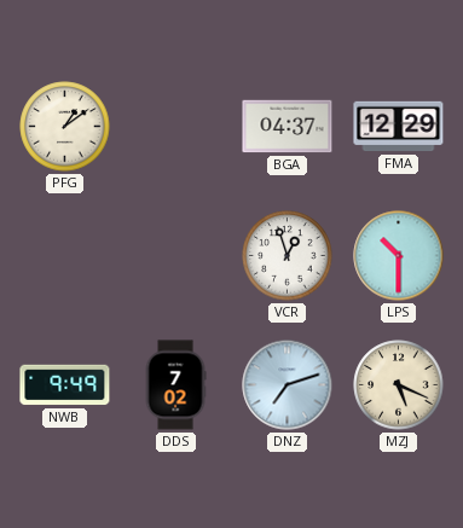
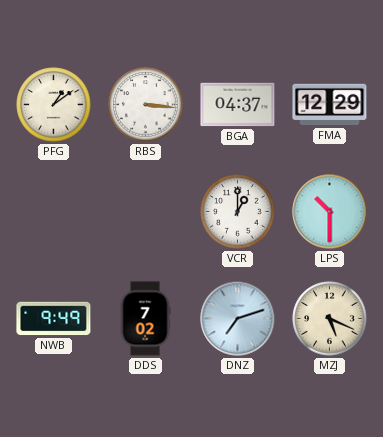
RBS: none -> 3:16
VCR: 12:57 -> 1:00
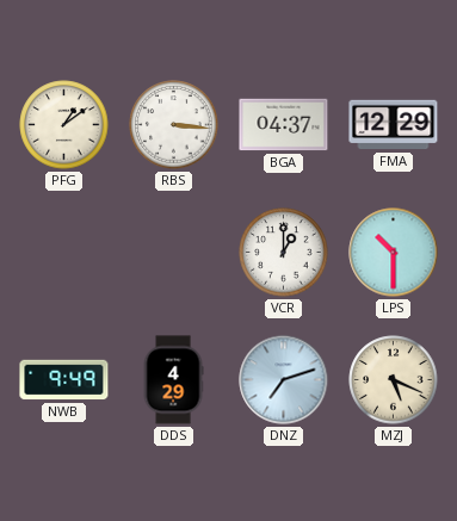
DDS: 7:02 -> 4:29
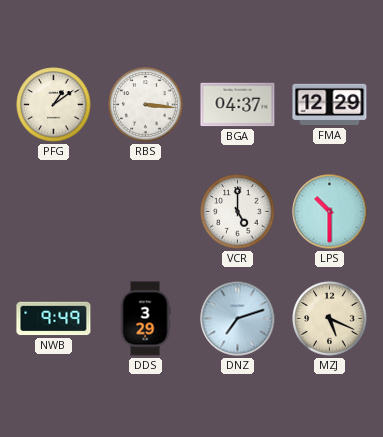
VCR: 1:00 -> 5:00
DDS: 4:29 -> 3:29
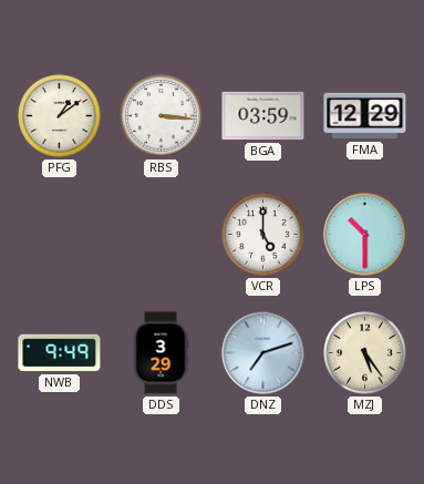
BGA: 04:37 -> 03:59
MZJ: 5:19 -> 5:24
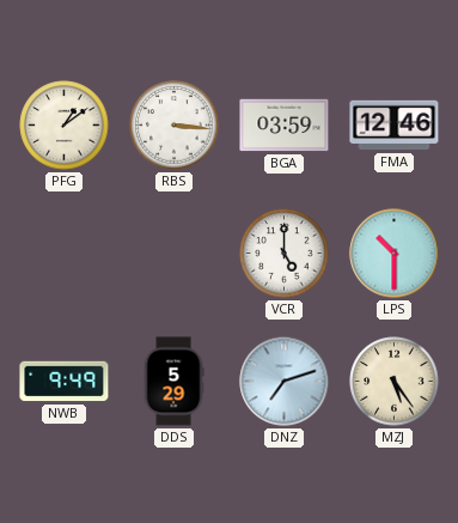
FMA: 12:29 -> 12:46
DDS: 3:29 -> 5:29
